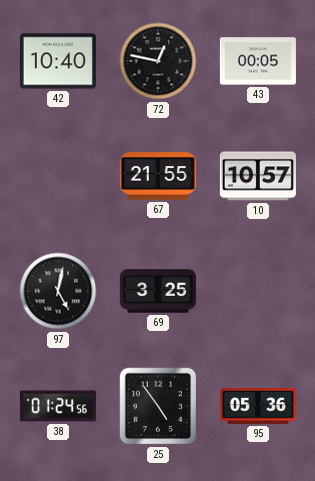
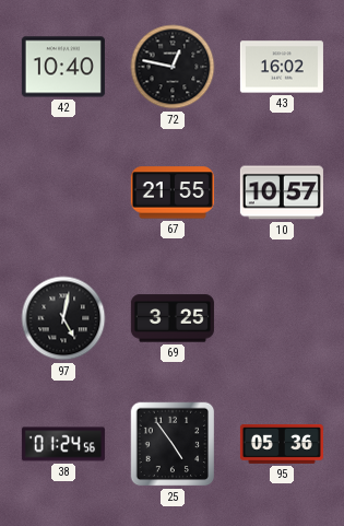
43: 00:05 -> 16:02
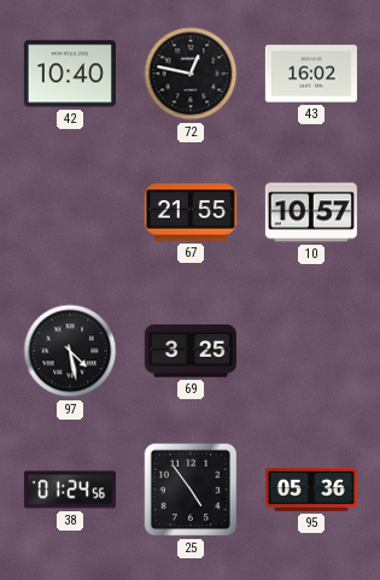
97: 5:02 -> 4:28
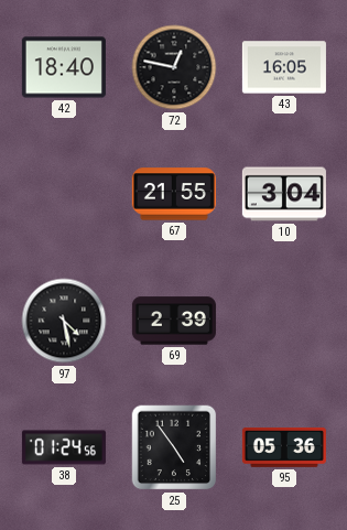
42: 10:40 -> 18:40
43: 16:02 -> 16:05
10: 10:57 -> 3:04
69: 3:25 -> 2:39
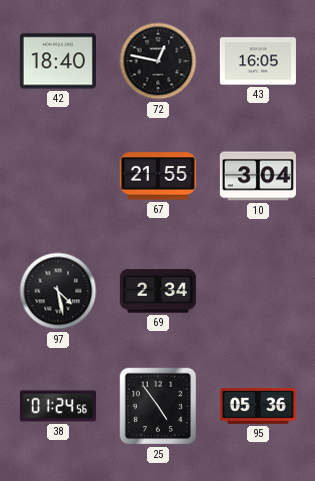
69: 2:39 -> 2:34
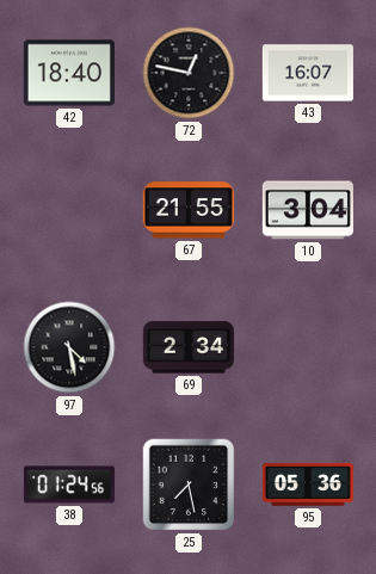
43: 16:05 -> 16:07
25: 4:54 -> 7:28
